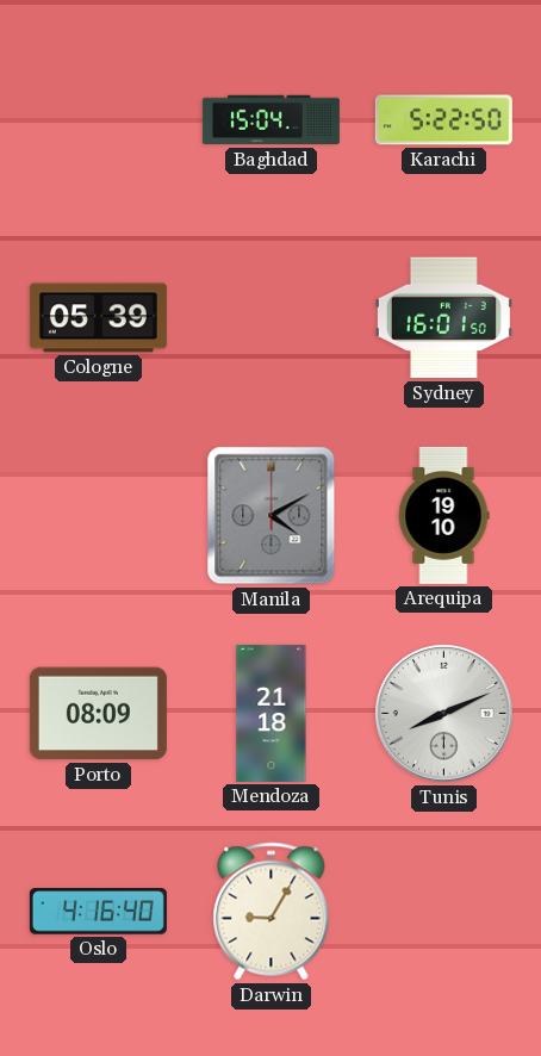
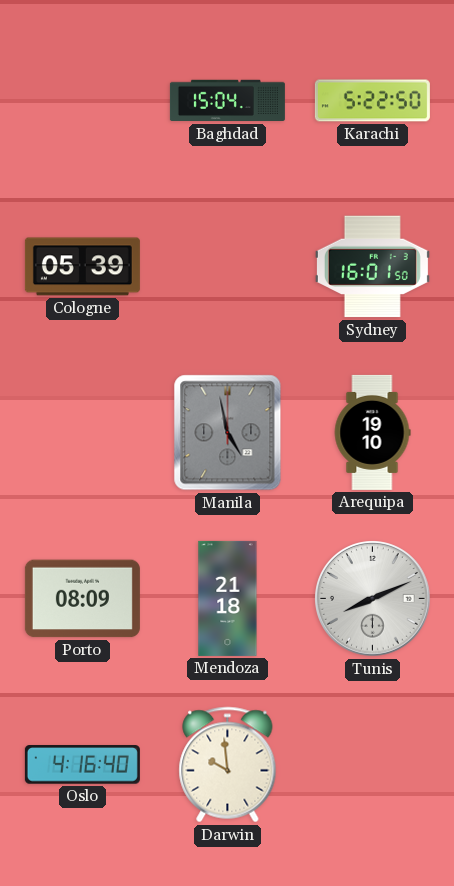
Manila: 4:10 -> 4:58
Darwin: 9:05 -> 9:59
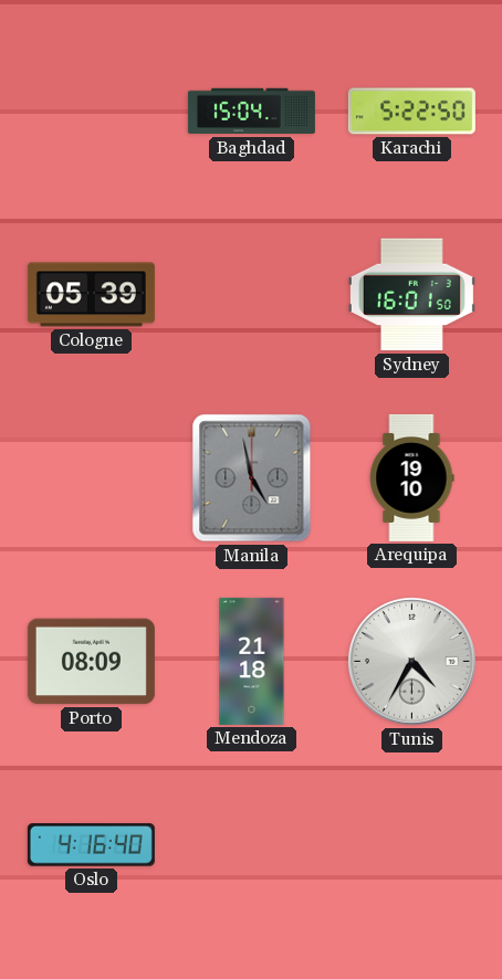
Tunis: 8:11 -> 4:35
Darwin: 9:59 -> none
